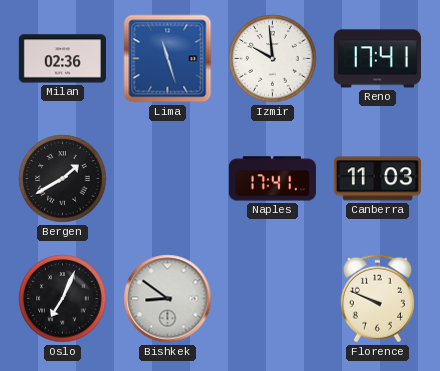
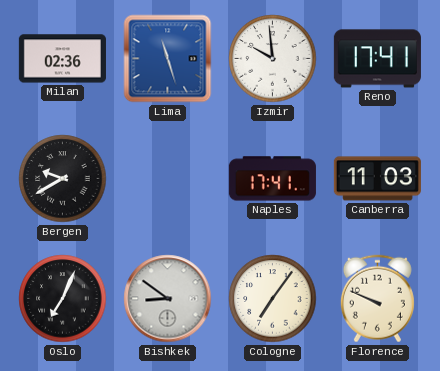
Bergen: 1:40 -> 9:40
Cologne: none -> 7:06
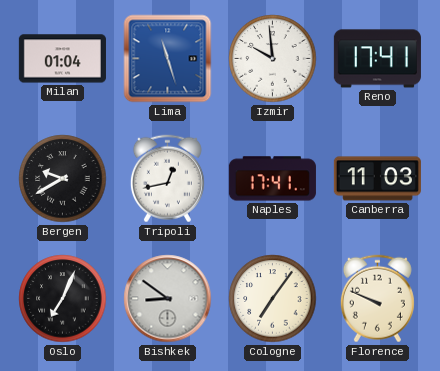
Milan: 02:36 -> 01:04
Tripoli: none -> 12:43
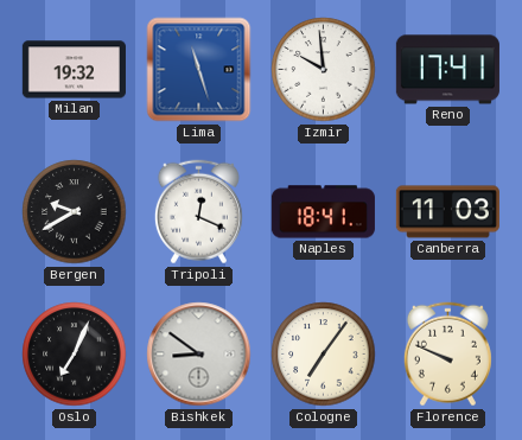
Milan: 01:04 -> 19:32
Tripoli: 12:43 -> 12:19
Naples: 17:41 -> 18:41
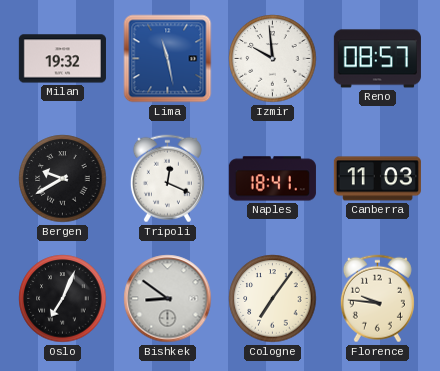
Lima: 11:27 -> 11:28
Reno: 17:41 -> 08:57
Florence: 9:49 -> 9:46
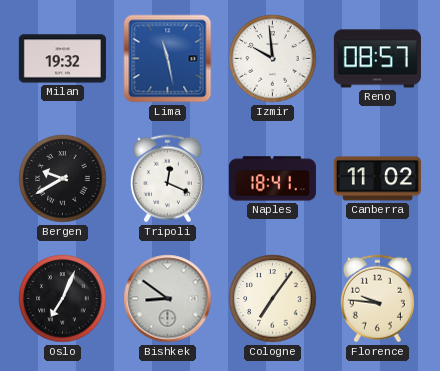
Canberra: 11:03 -> 11:02
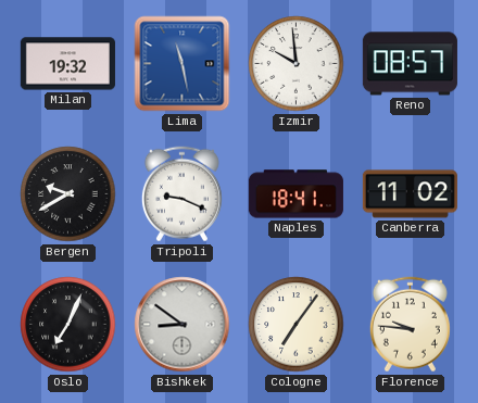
Tripoli: 12:19 -> 9:19
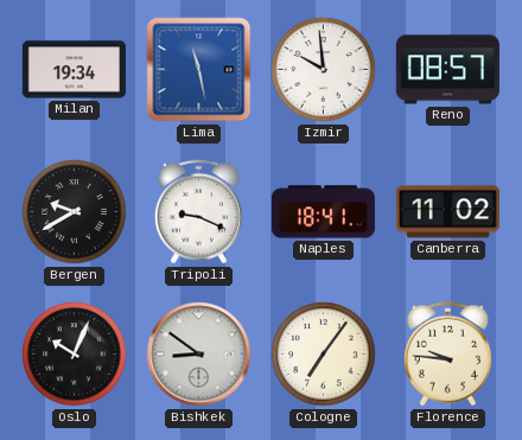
Milan: 19:32 -> 19:34
Oslo: 7:04 -> 10:04
